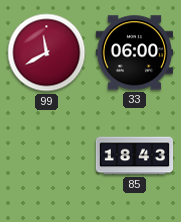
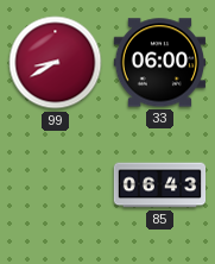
99: 11:40 -> 8:40
85: 18:43 -> 06:43
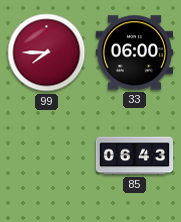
99: 8:40 -> 7:45
